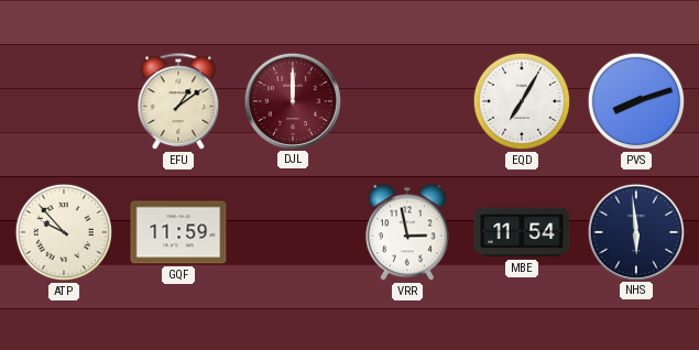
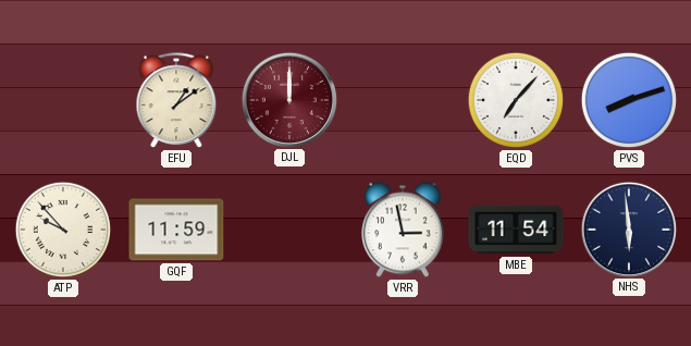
EQD: 7:05 -> 7:07
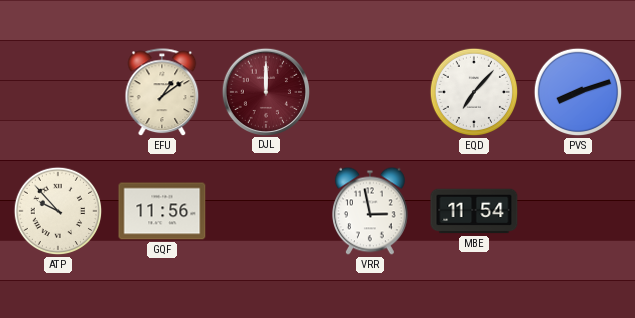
GQF: 11:59 -> 11:56
NHS: 5:59 -> none
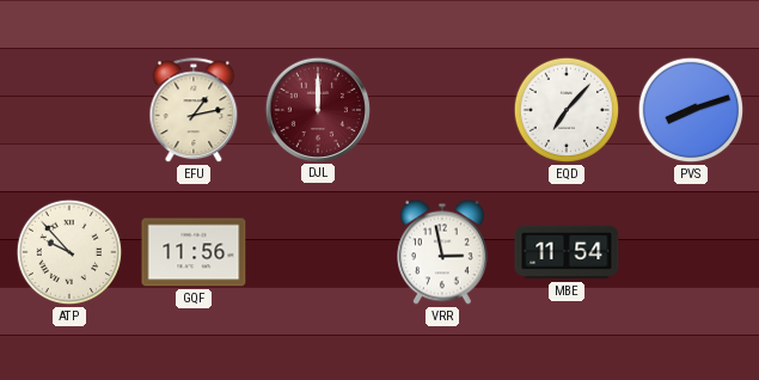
EFU: 1:09 -> 1:13
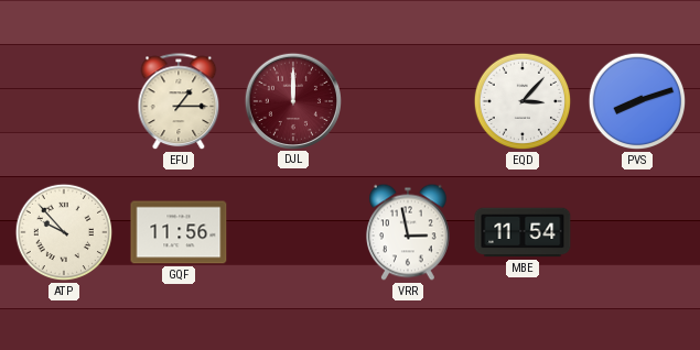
EFU: 1:13 -> 1:15
EQD: 7:07 -> 3:07
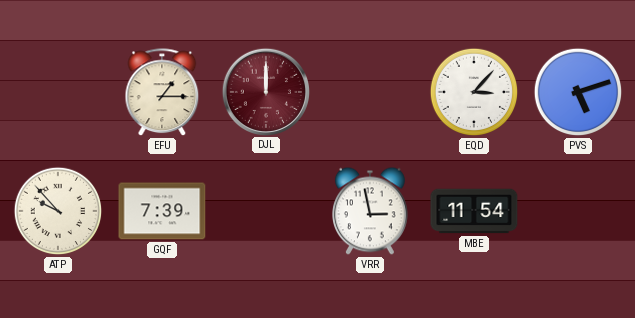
PVS: 8:12 -> 5:12
GQF: 11:56 -> 7:39
